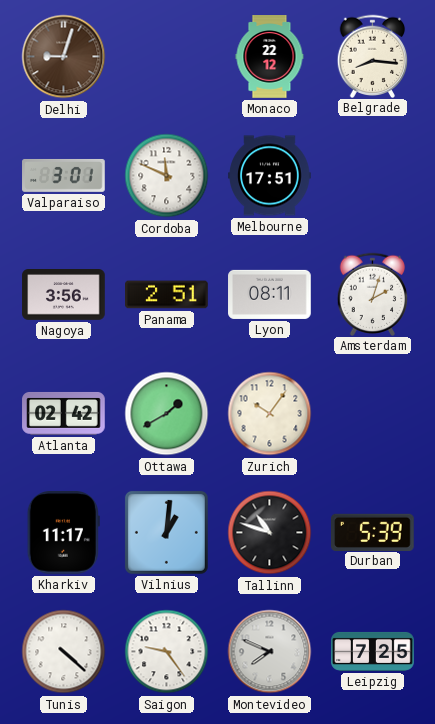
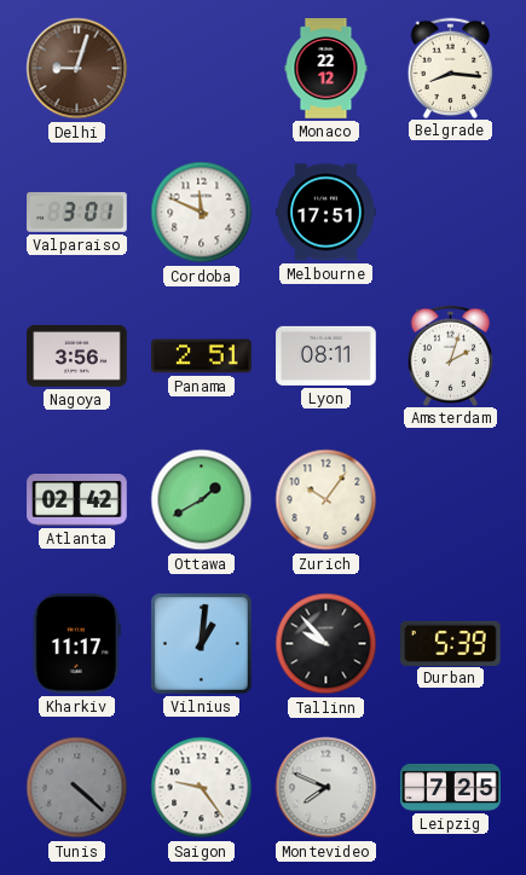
Tallinn: 10:48 -> 9:53
Tunis dial: white -> grey
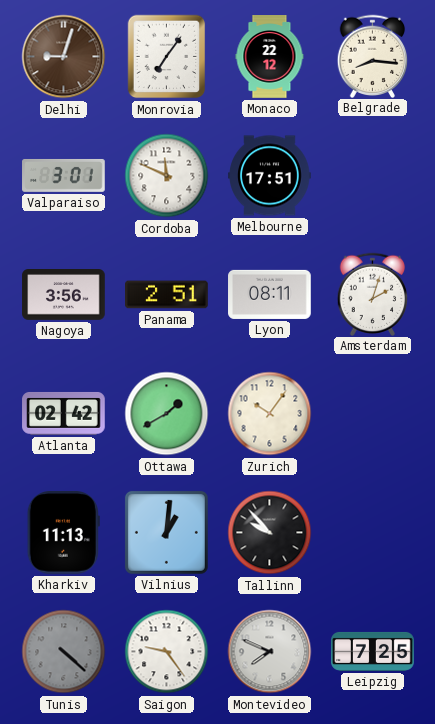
Monrovia: none -> 7:06
Kharkiv: 11:17 -> 11:13
Durban: 5:39 -> none
